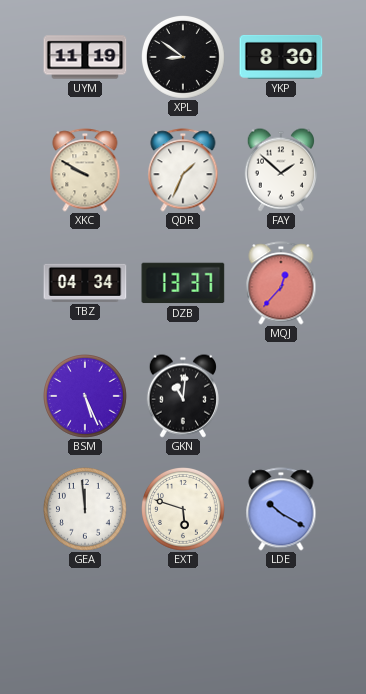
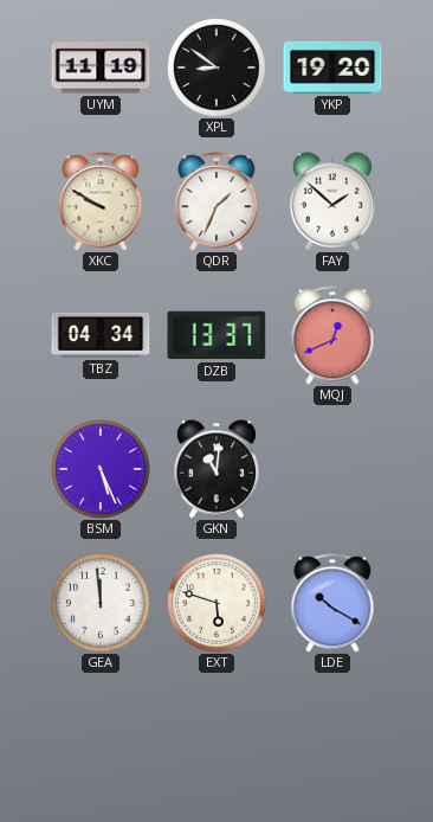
YKP: 8:30 -> 19:20
MQJ: 12:37 -> 12:41
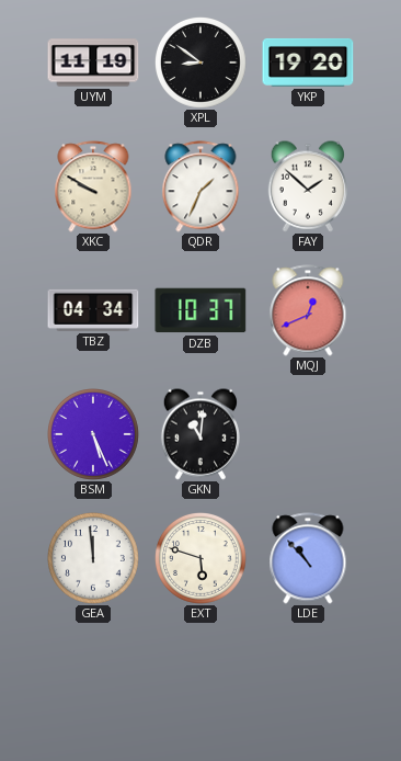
DZB: 13:37 -> 10:37
LDE: 10:20 -> 10:53
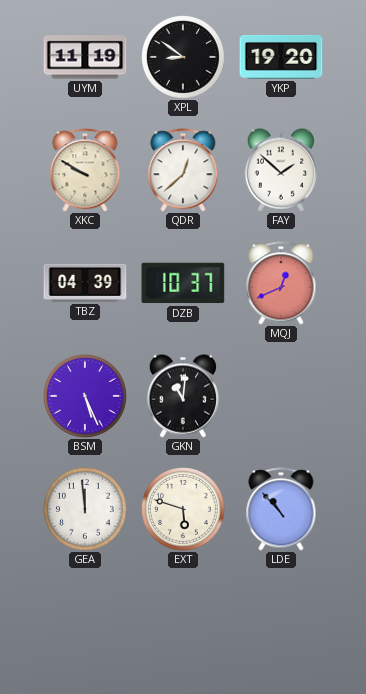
QDR: 1:34 -> 12:38
TBZ: 04:34 -> 04:39
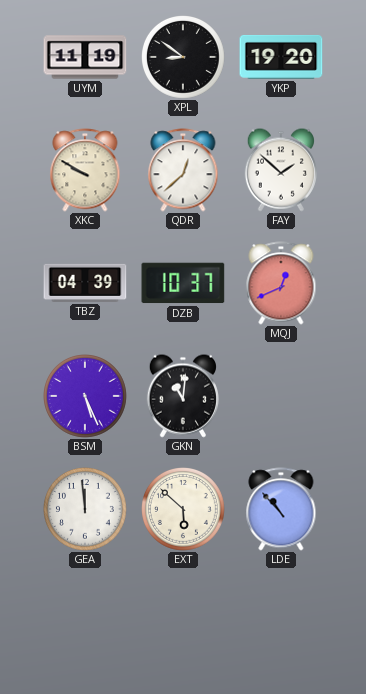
EXT: 5:48 -> 5:52
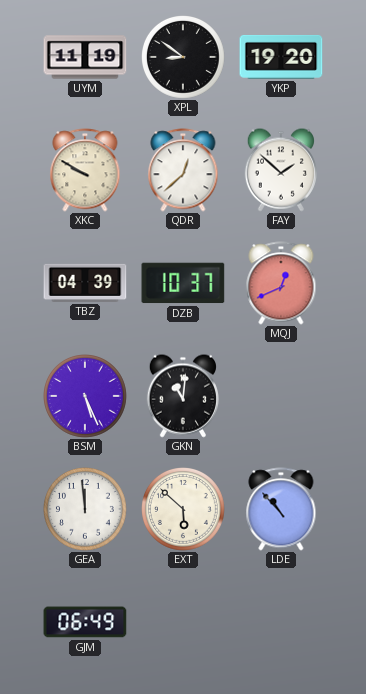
GJM: none -> 06:49
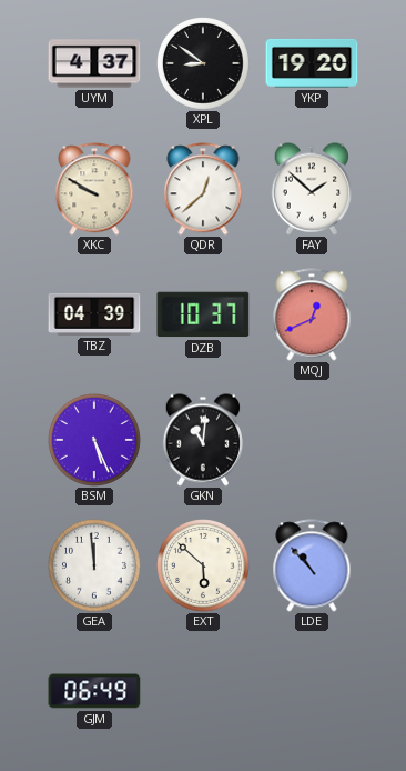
UYM: 11:19 -> 4:37
